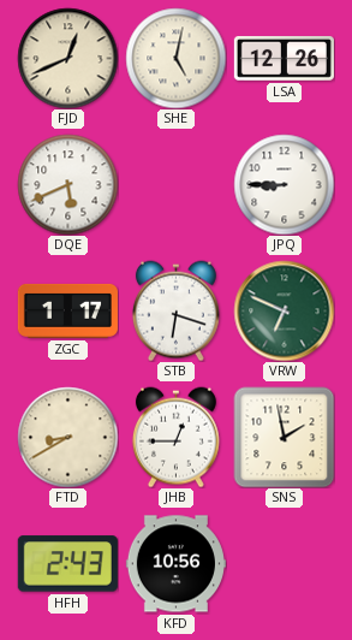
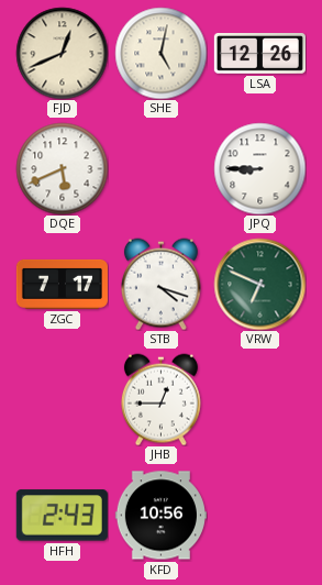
ZGC: 1:17 -> 7:17
STB: 6:18 -> 4:18
FTD: 8:40 -> none
SNS: 1:58 -> none
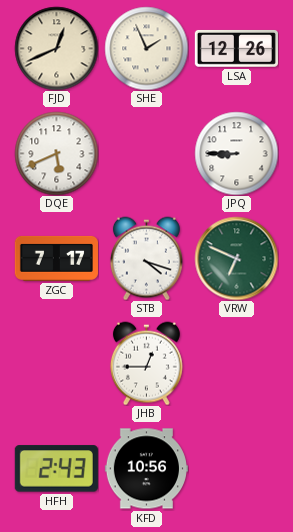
SHE: 5:02 -> 1:56
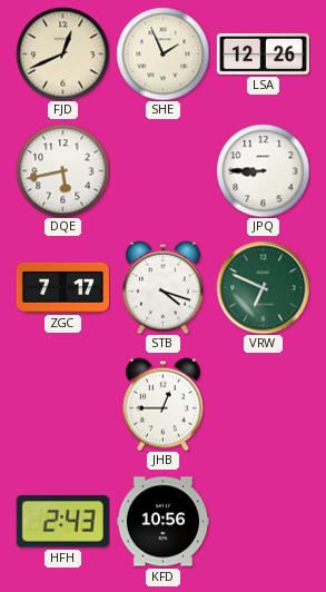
DQE: 5:41 -> 5:43
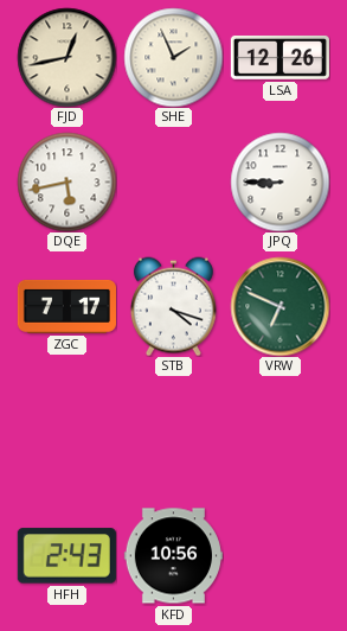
FJD: 12:41 -> 12:43
JHB: 12:45 -> none
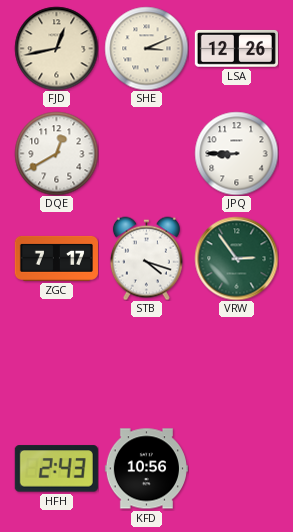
SHE: 1:56 -> 3:11
DQE: 5:43 -> 12:40
VRW: 6:49 -> 2:54
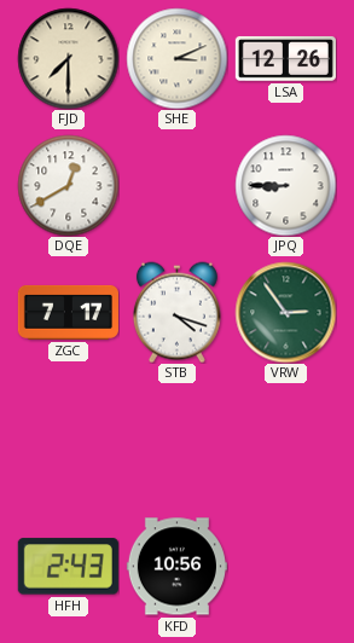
FJD: 12:43 -> 7:30
